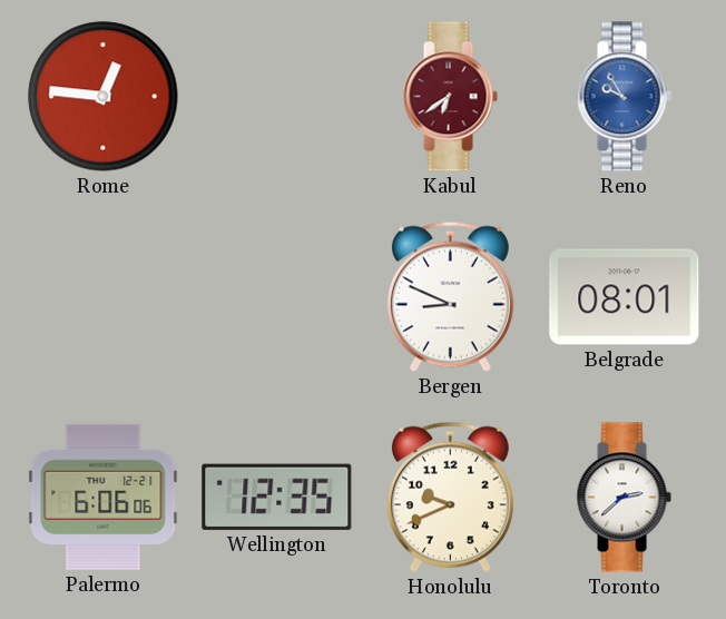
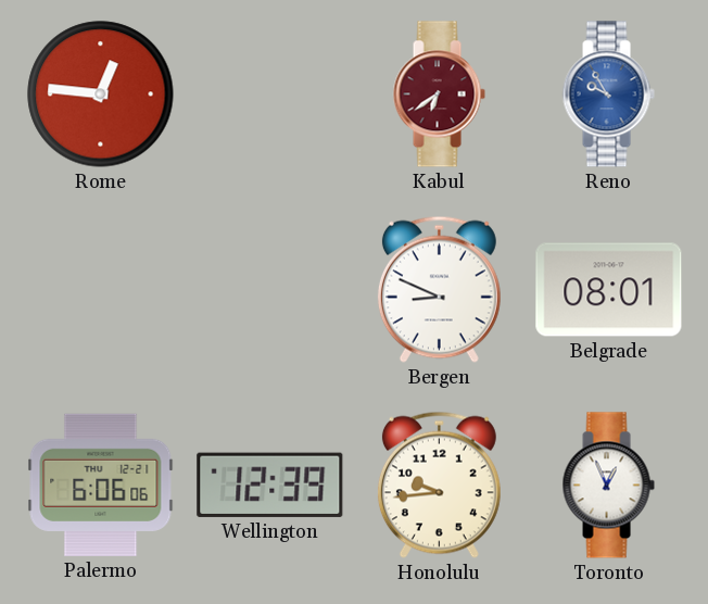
Wellington: 12:35 -> 12:39
Honolulu: 9:41 -> 9:44
Toronto: 2:38 -> 12:56
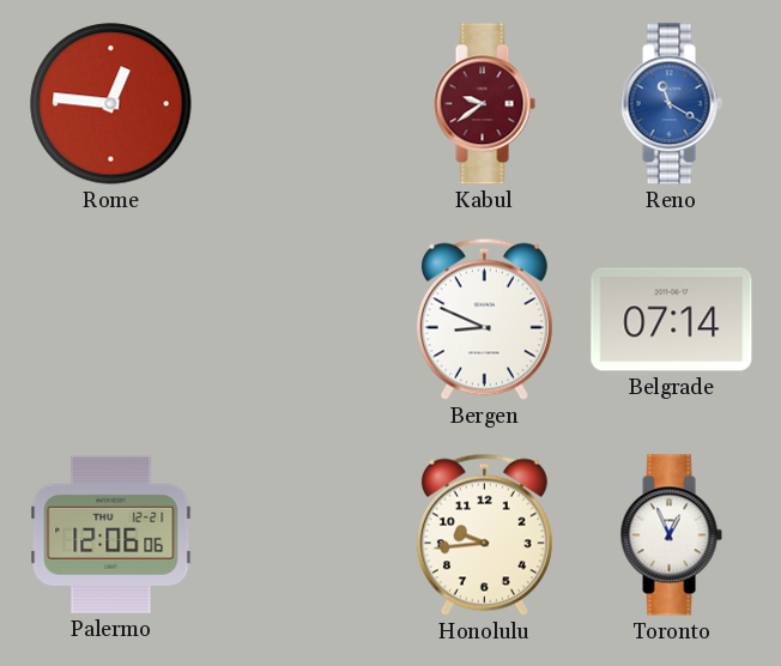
Kabul: 6:39 -> 9:39
Reno: 9:55 -> 11:20
Belgrade: 08:01 -> 07:14
Palermo: 6:06 -> 12:06
Wellington: 12:39 -> none
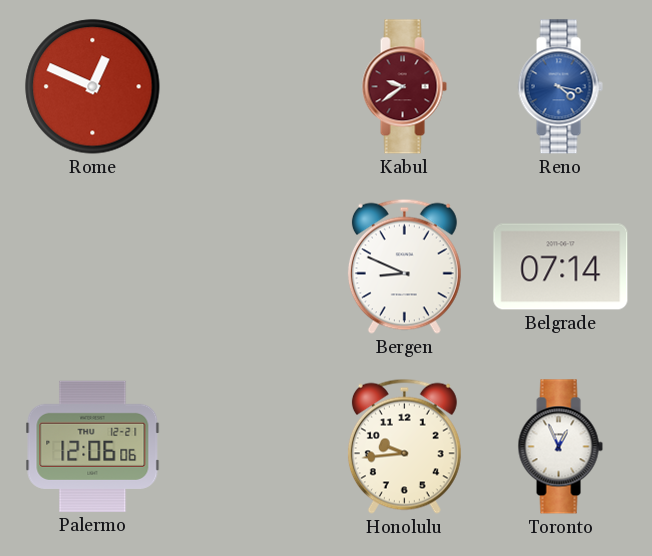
Rome: 12:46 -> 12:49
Reno: 11:20 -> 4:17
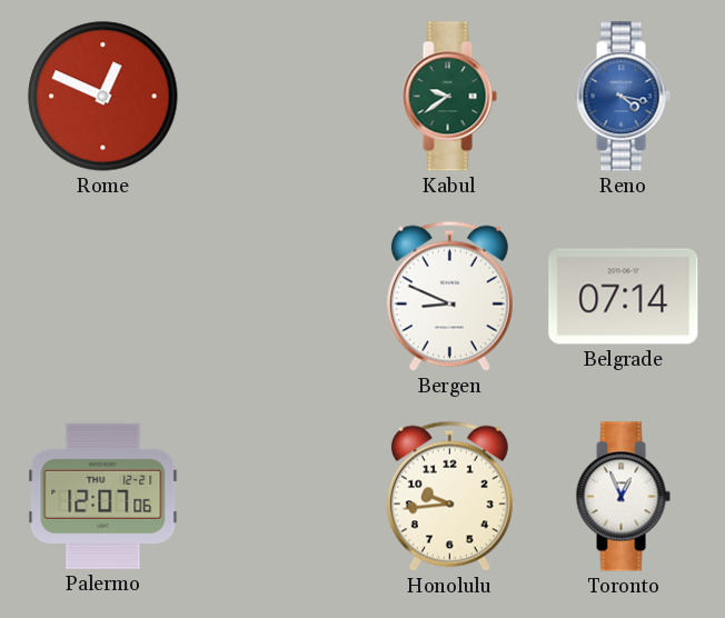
Kabul dial: burgundy -> green
Palermo: 12:06 -> 12:07
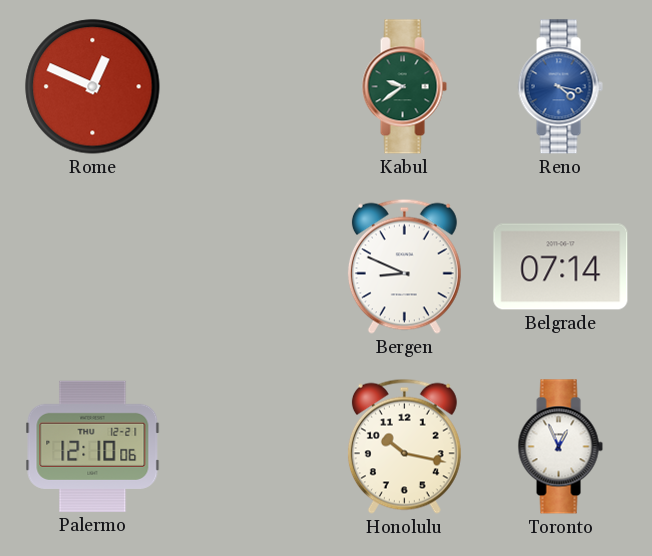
Palermo: 12:07 -> 12:10
Honolulu: 9:44 -> 10:17
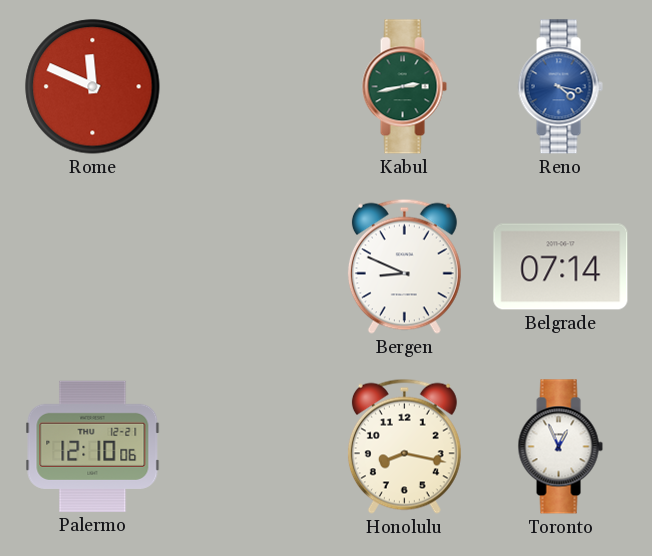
Rome: 12:49 -> 11:49
Kabul: 9:39 -> 2:43
Honolulu: 10:17 -> 8:17
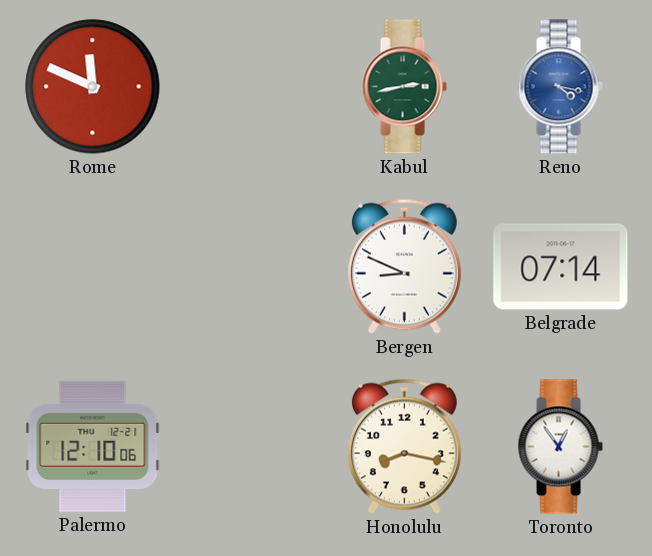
Toronto: 12:56 -> 12:54
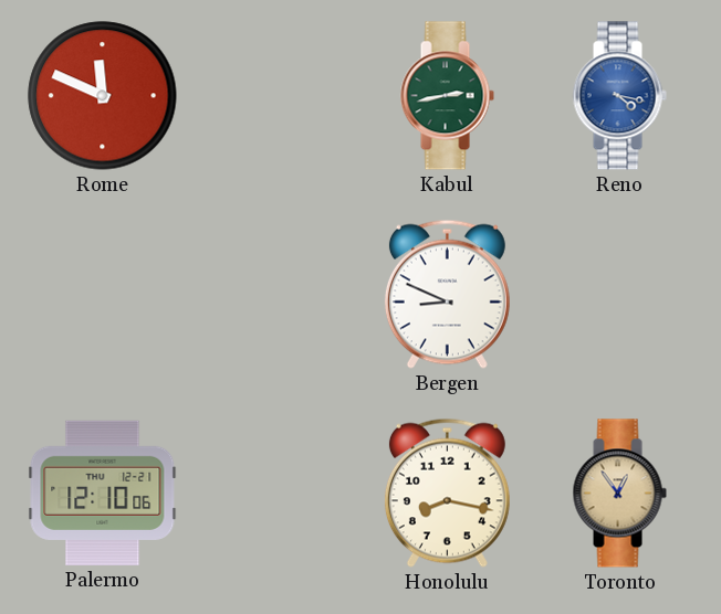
Belgrade: 07:14 -> none
Toronto dial: white -> champagne
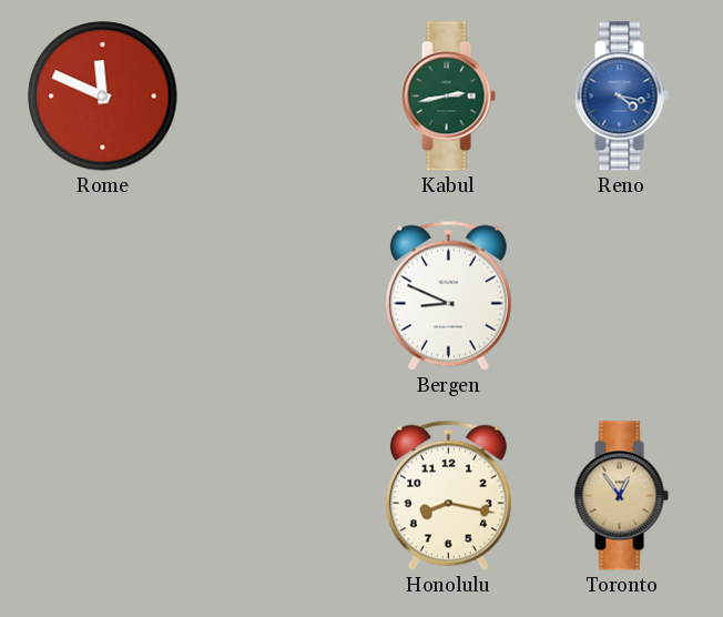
Palermo: 12:10 -> none
